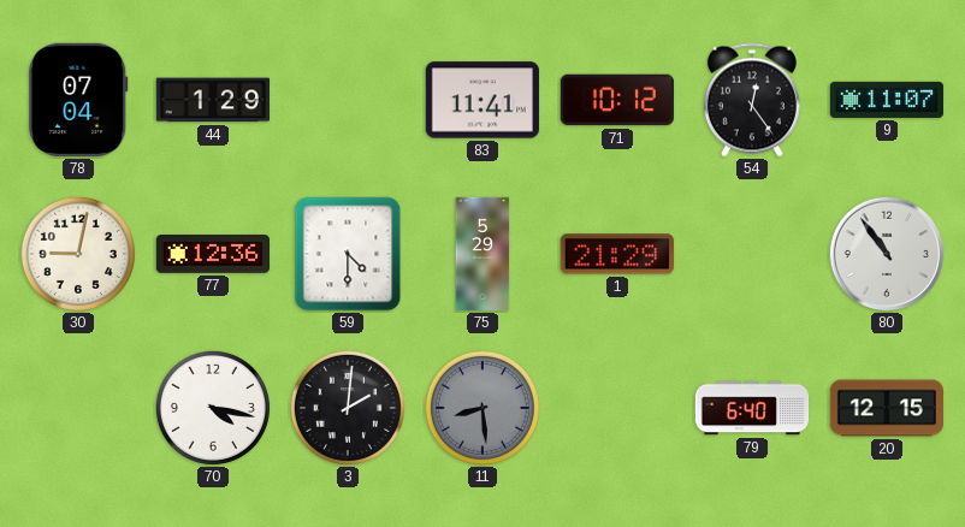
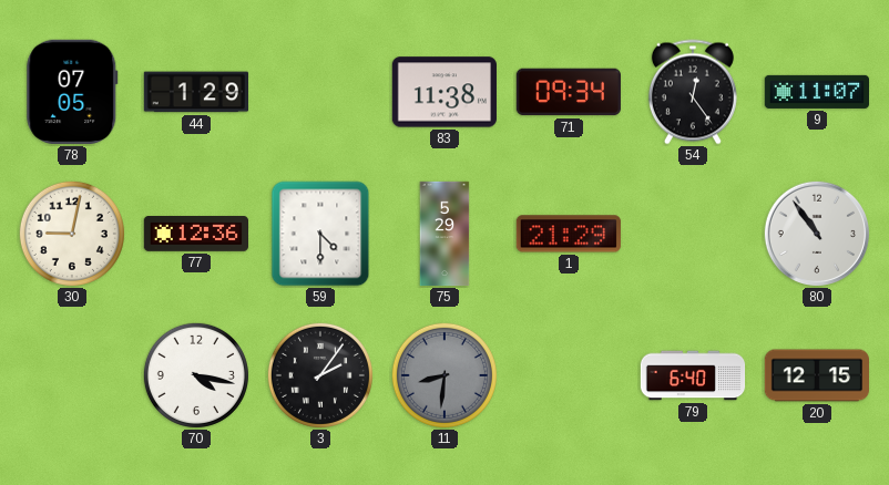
78: 07:04 -> 07:05
83: 11:41 -> 11:38
71: 10:12 -> 09:34
3: 2:01 -> 2:06
11: 8:29 -> 8:31
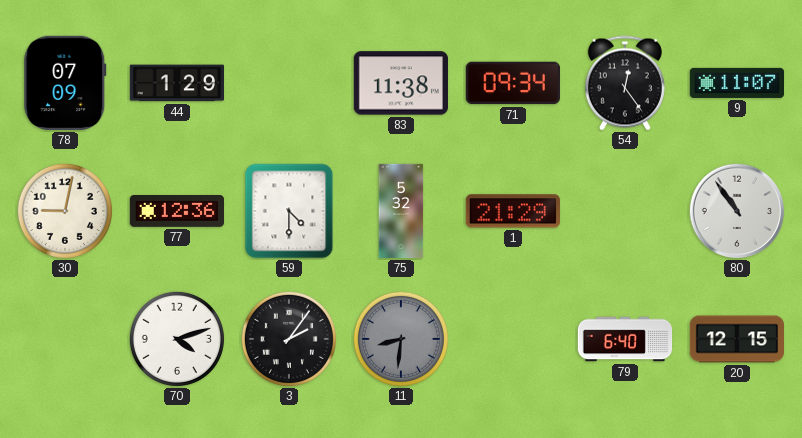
78: 07:05 -> 07:09
75: 5:29 -> 5:32
70: 4:17 -> 4:12
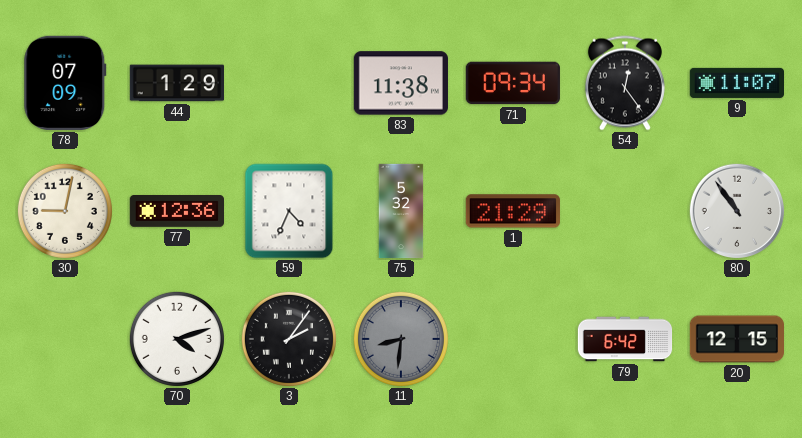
59: 4:30 -> 4:34
79: 6:40 -> 6:42
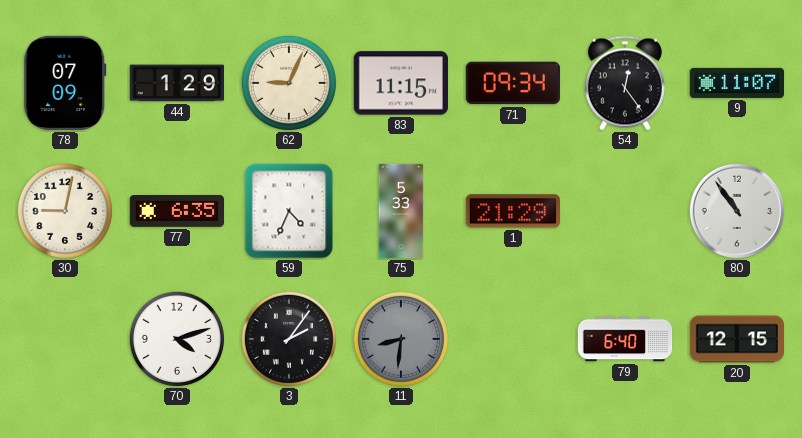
62: none -> 9:04
83: 11:38 -> 11:15
77: 12:36 -> 6:35
75: 5:32 -> 5:33
79: 6:42 -> 6:40
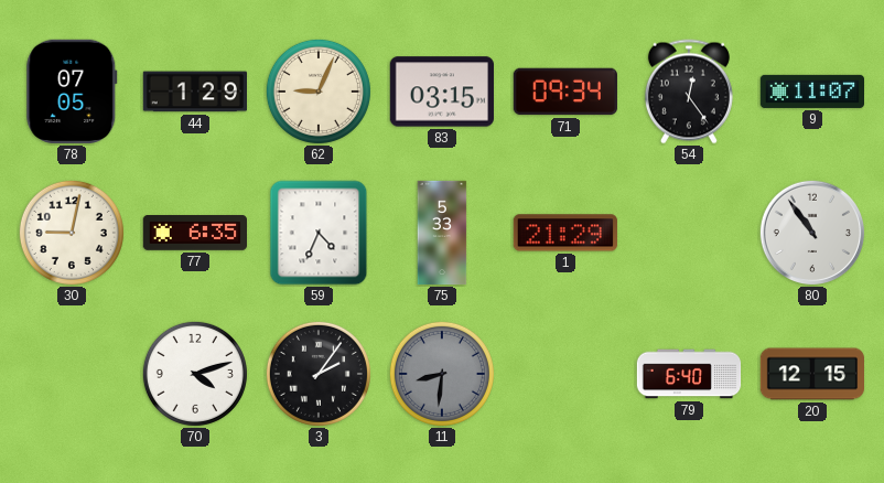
78: 07:09 -> 07:05
83: 11:15 -> 03:15
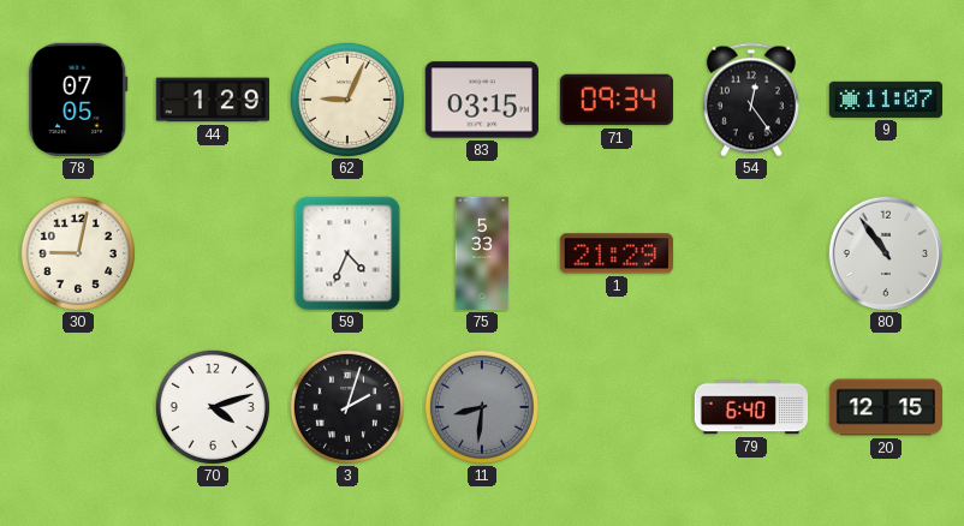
77: 6:35 -> none
3: 2:06 -> 2:03
